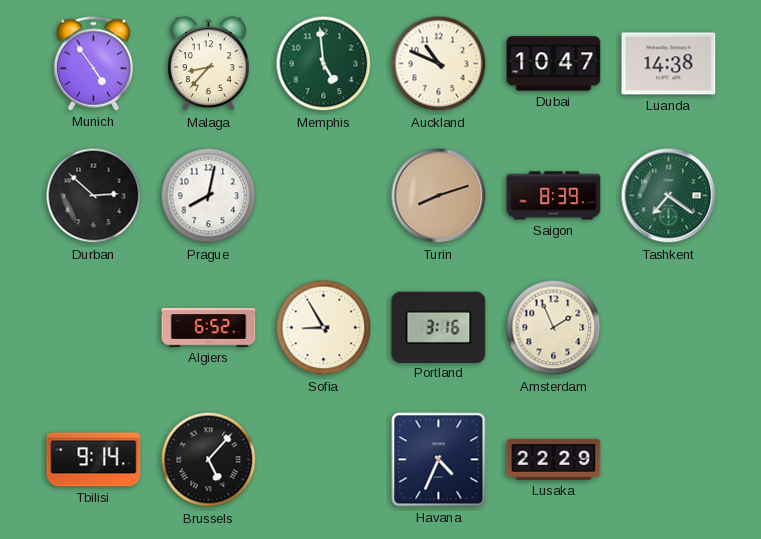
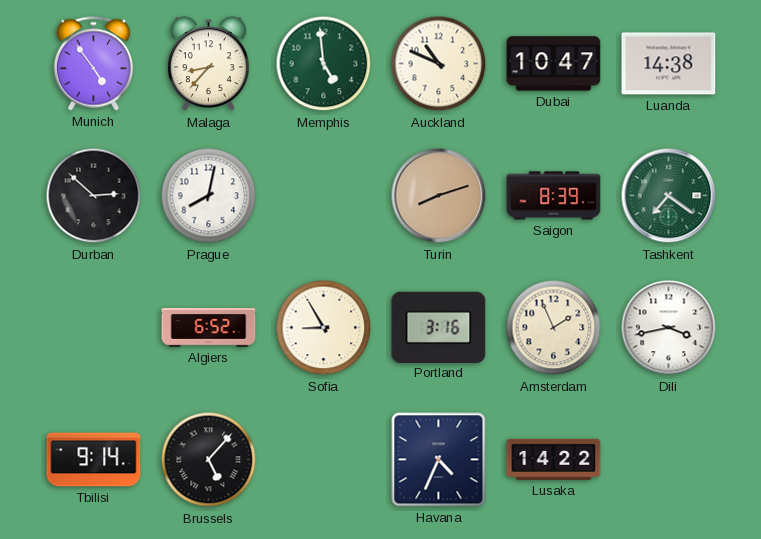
Dili: none -> 3:43
Lusaka: 22:29 -> 14:22
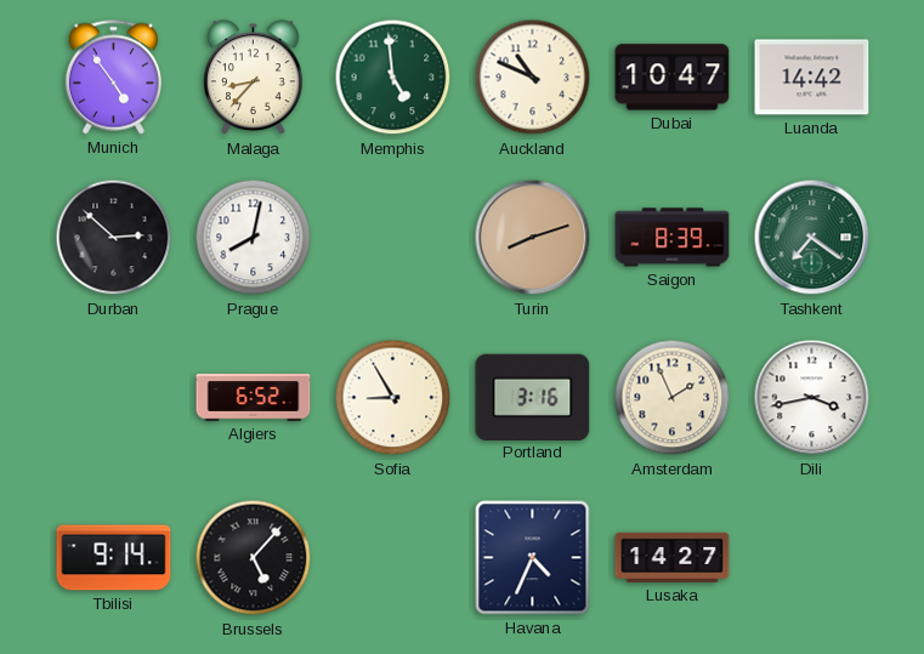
Luanda: 14:38 -> 14:42
Lusaka: 14:22 -> 14:27
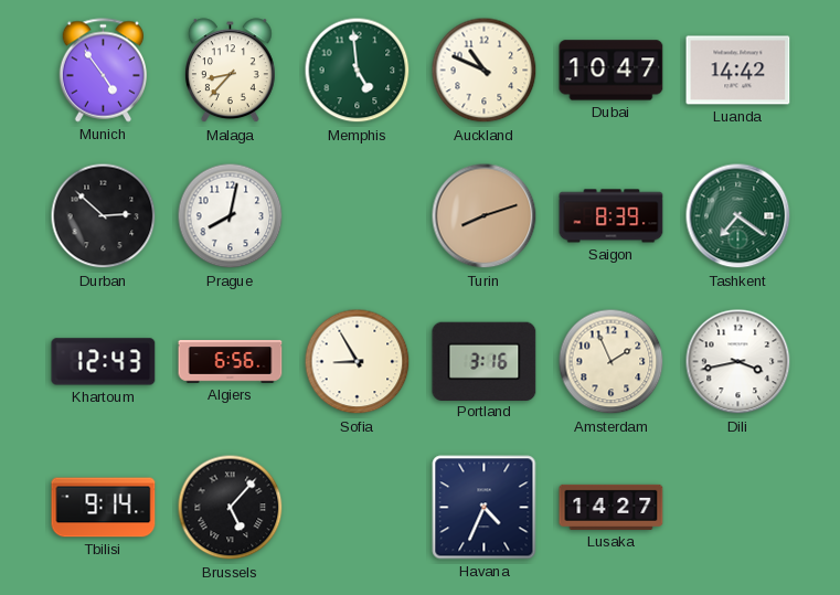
Khartoum: none -> 12:43
Algiers: 6:52 -> 6:56
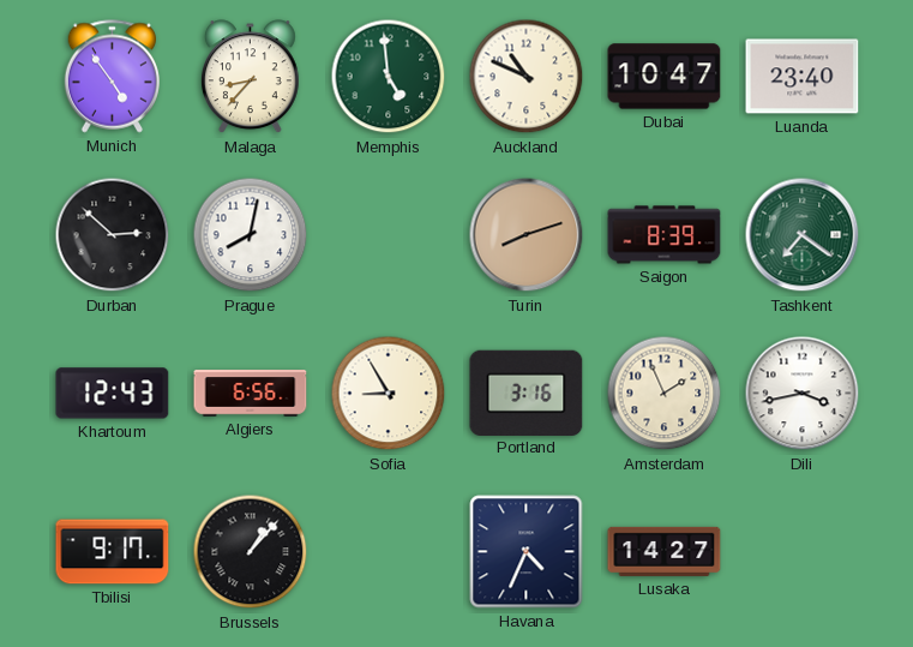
Luanda: 14:42 -> 23:40
Tbilisi: 9:14 -> 9:17
Brussels: 5:07 -> 1:07
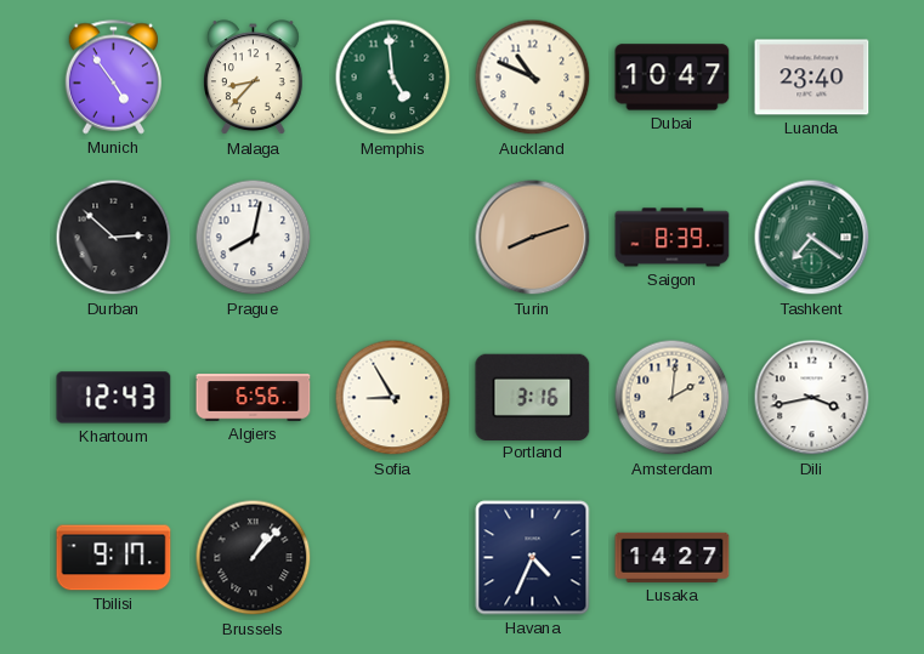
Amsterdam: 1:56 -> 2:01
